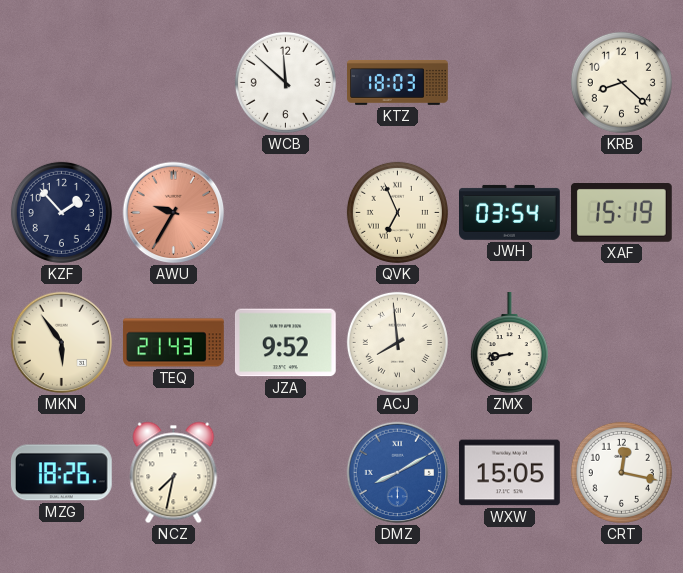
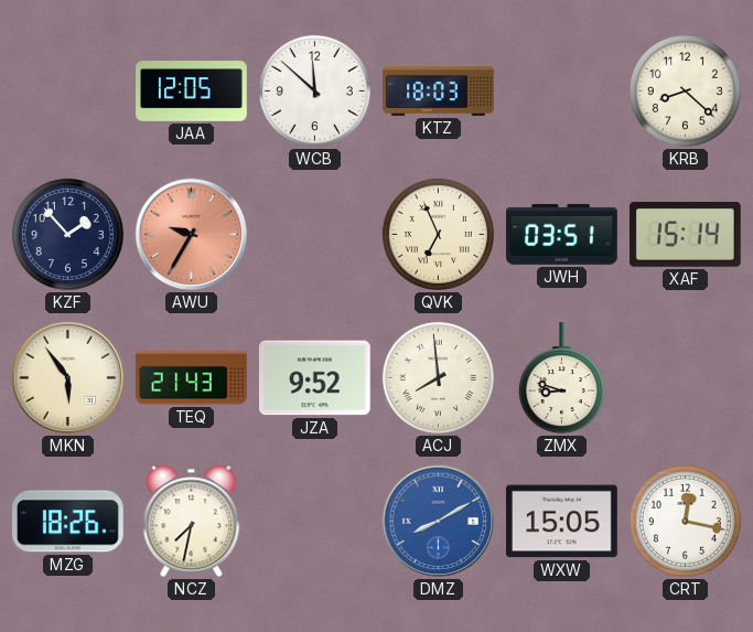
JAA: none -> 12:05
JWH: 03:54 -> 03:51
XAF: 15:19 -> 15:14
ZMX: 8:43 -> 8:48
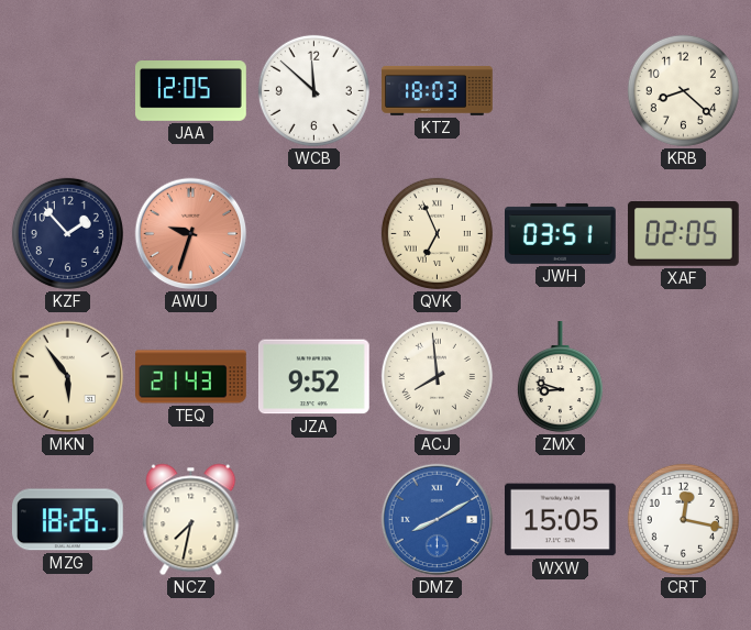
AWU: 9:35 -> 9:33
XAF: 15:14 -> 02:05
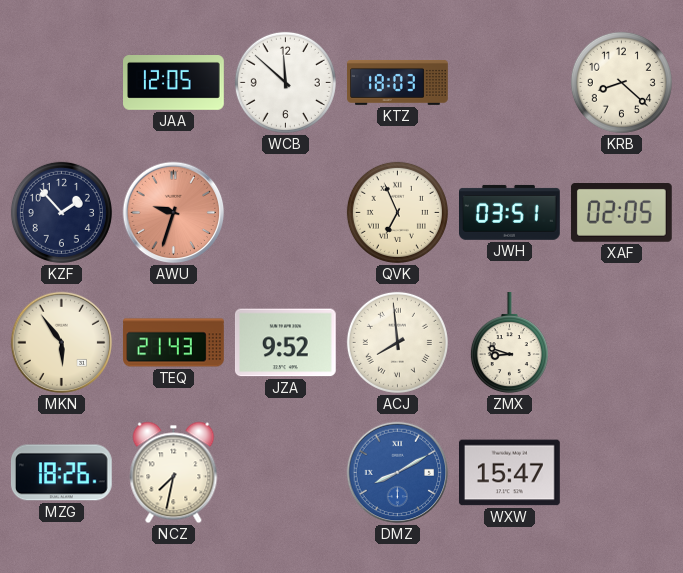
WXW: 15:05 -> 15:47
CRT: 12:17 -> none
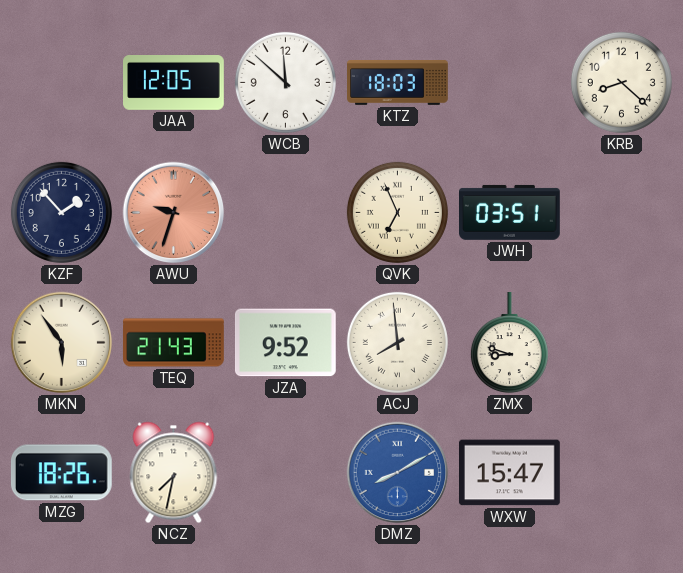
XAF: 02:05 -> none
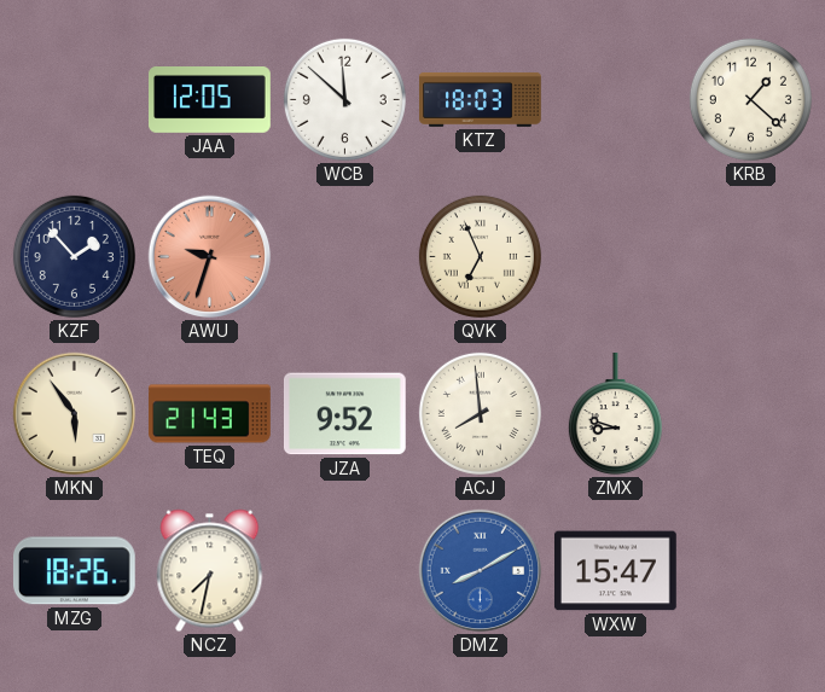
KRB: 8:22 -> 1:22
JWH: 03:51 -> none
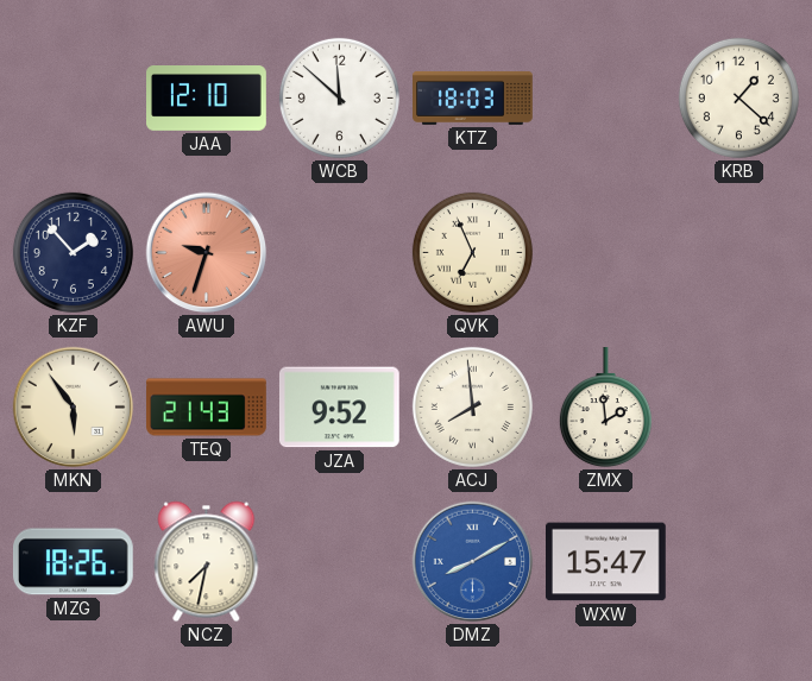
JAA: 12:05 -> 12:10
ZMX: 8:48 -> 1:59
